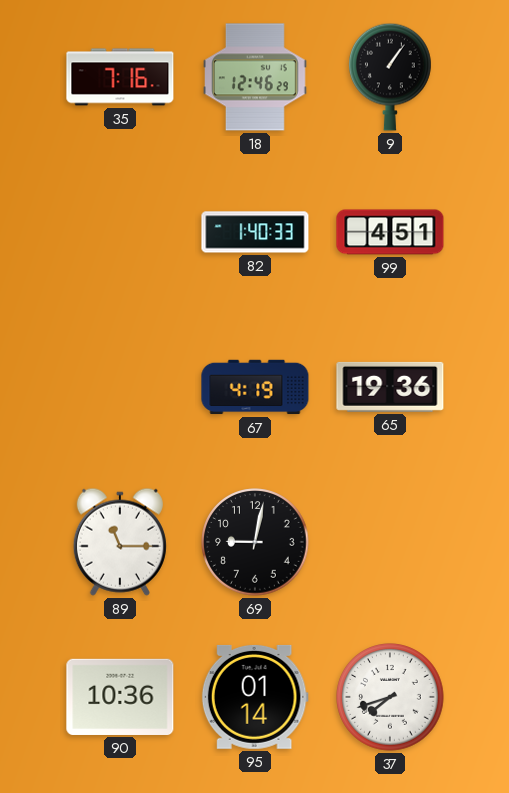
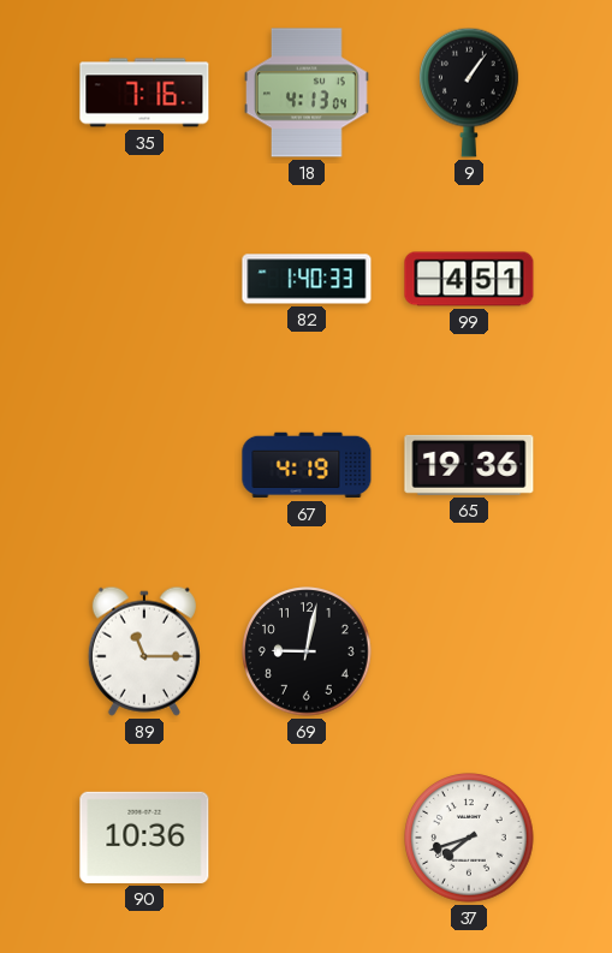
18: 12:46 -> 4:13
95: 01:14 -> none
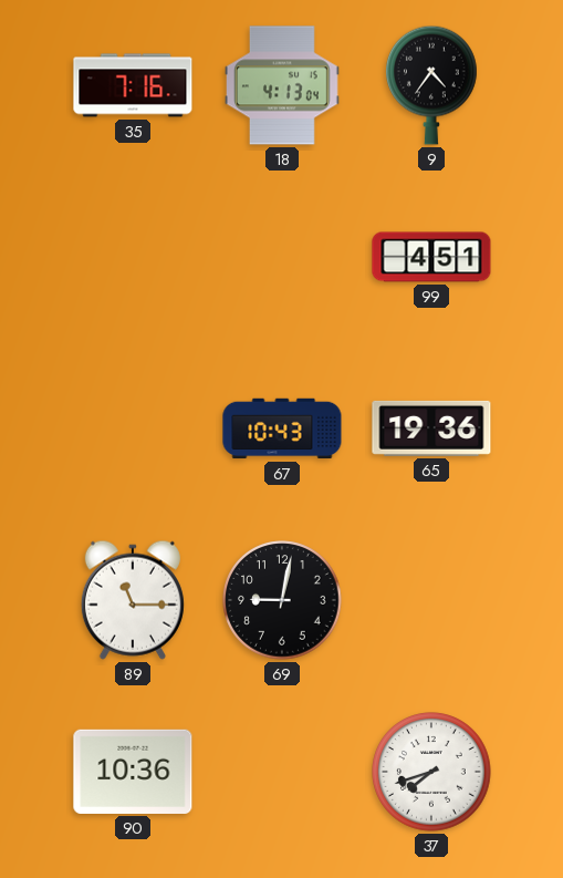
9: 1:06 -> 4:36
82: 1:40 -> none
67: 4:19 -> 10:43
